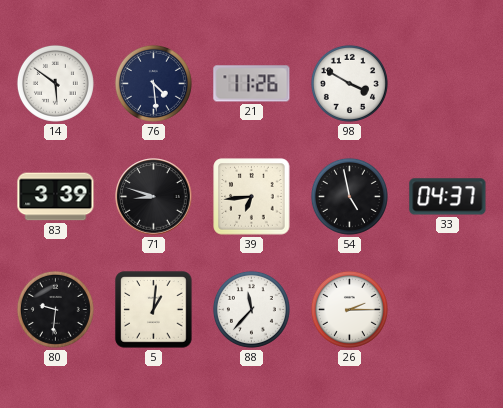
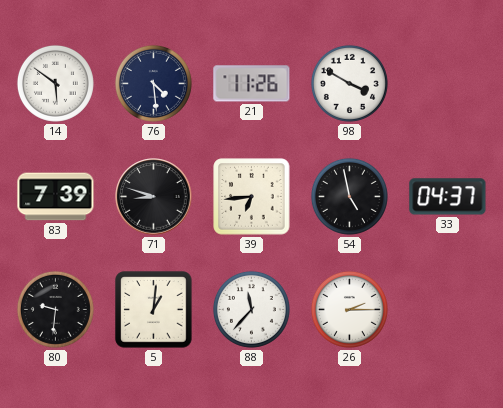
83: 3:39 -> 7:39
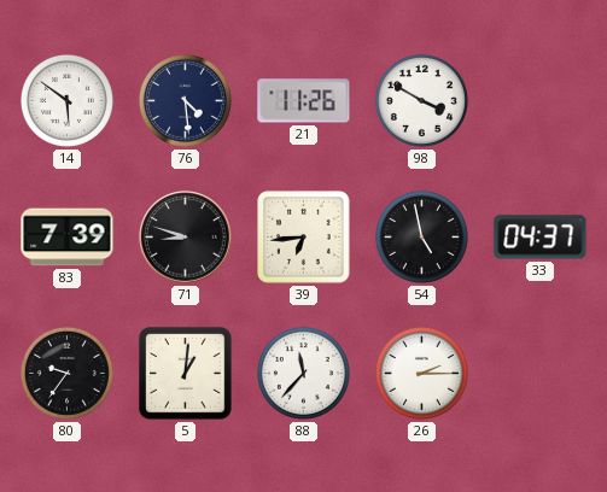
80: 9:31 -> 9:36
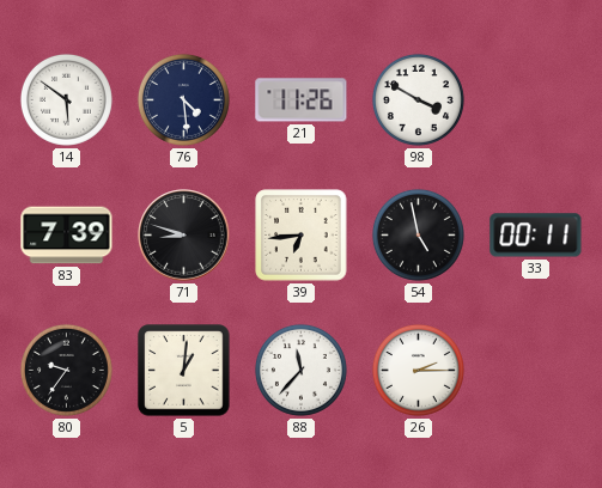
33: 04:37 -> 00:11
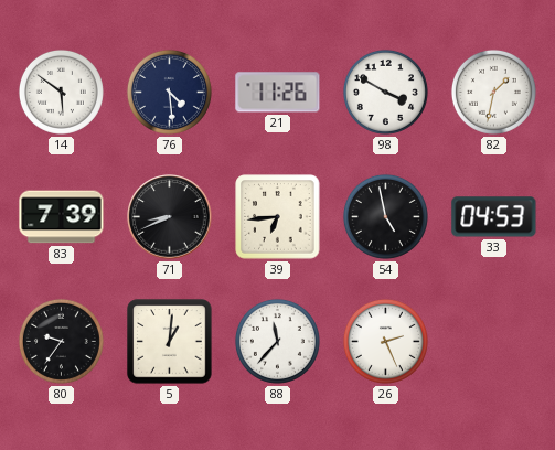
82: none -> 1:32
71: 8:48 -> 8:41
33: 00:11 -> 04:53
26: 2:15 -> 2:26
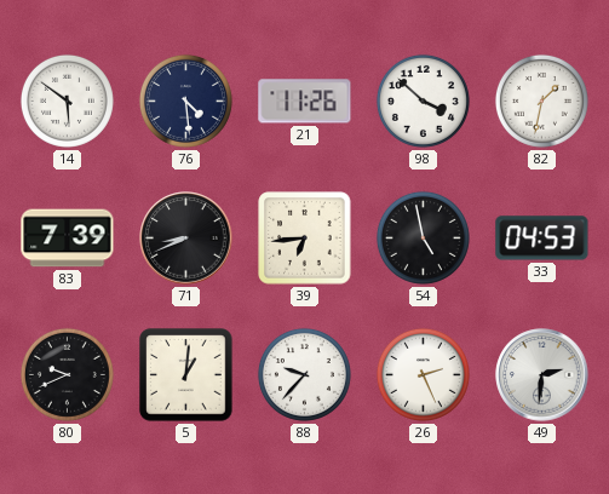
98: 3:50 -> 3:52
80: 9:36 -> 9:41
88: 11:37 -> 9:37
49: none -> 2:31
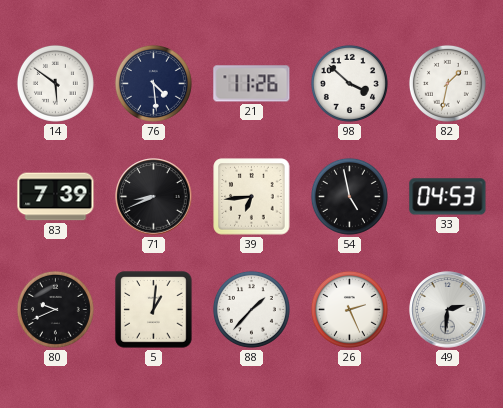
88: 9:37 -> 1:37
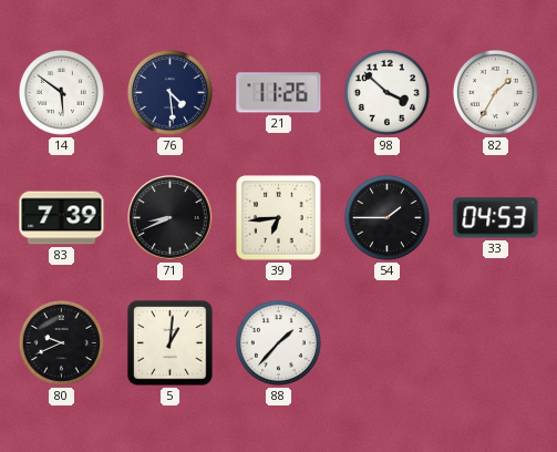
82: 1:32 -> 1:35
54: 4:58 -> 1:45
26: 2:26 -> none
49: 2:31 -> none
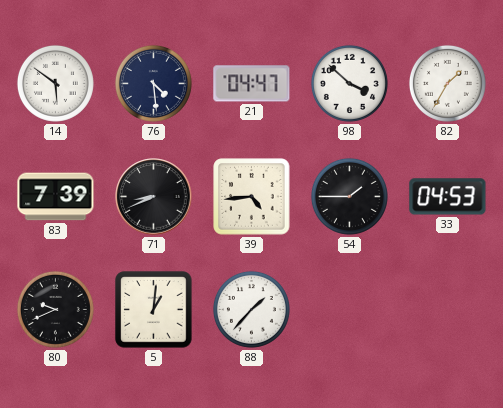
21: 11:26 -> 04:47
39: 6:44 -> 4:44
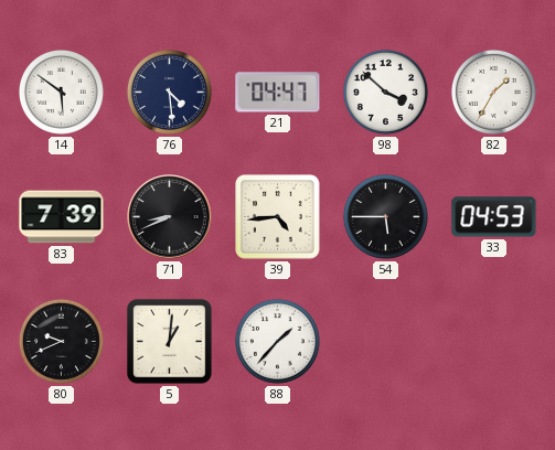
54: 1:45 -> 5:45
